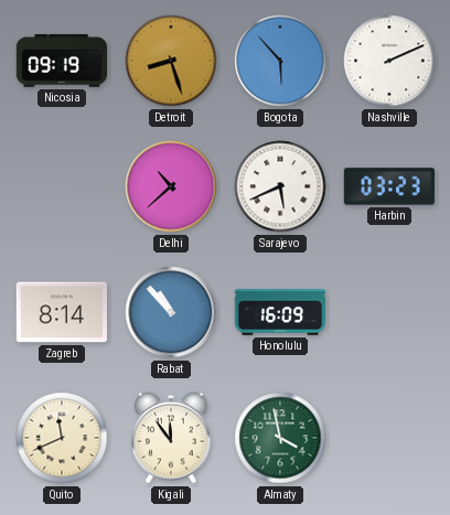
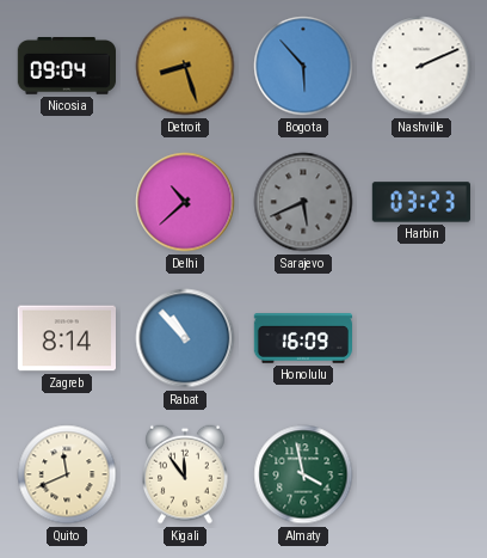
Nicosia: 09:19 -> 09:04
Sarajevo dial: white -> grey
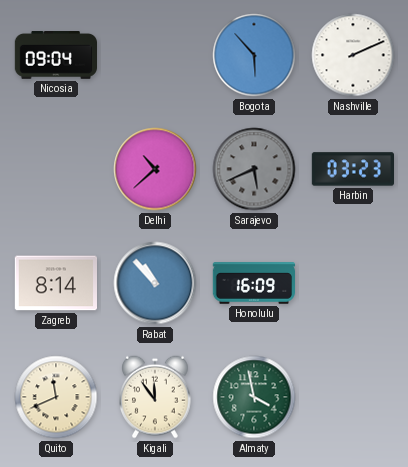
Detroit: 8:27 -> none
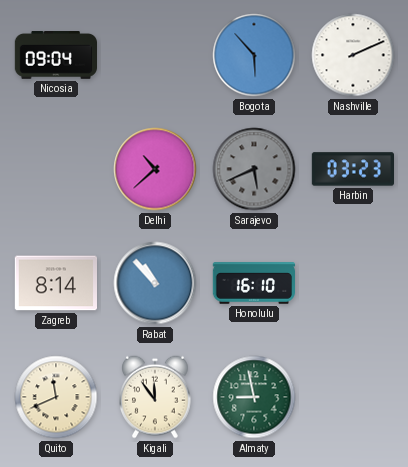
Honolulu: 16:09 -> 16:10
Almaty: 3:58 -> 8:58
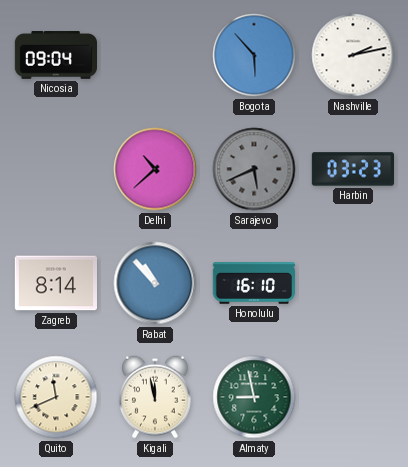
Nashville: 2:11 -> 2:13
Kigali: 11:54 -> 11:58
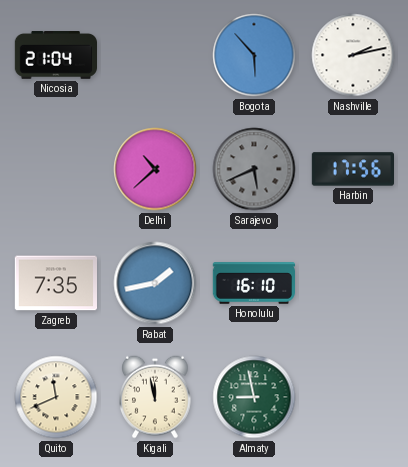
Nicosia: 09:04 -> 21:04
Harbin: 03:23 -> 17:56
Zagreb: 8:14 -> 7:35
Rabat: 10:53 -> 1:43
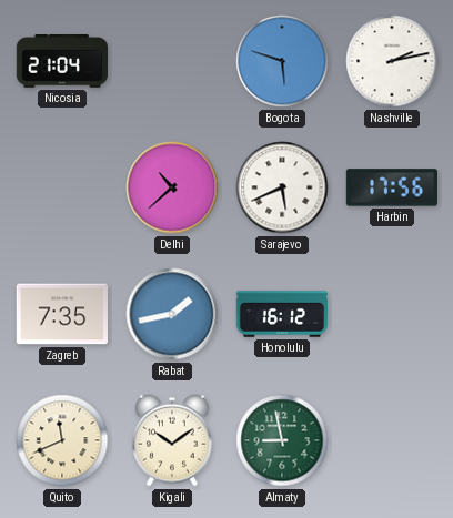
Bogota: 5:53 -> 5:48
Sarajevo dial: grey -> white
Honolulu: 16:10 -> 16:12
Kigali: 11:58 -> 10:09
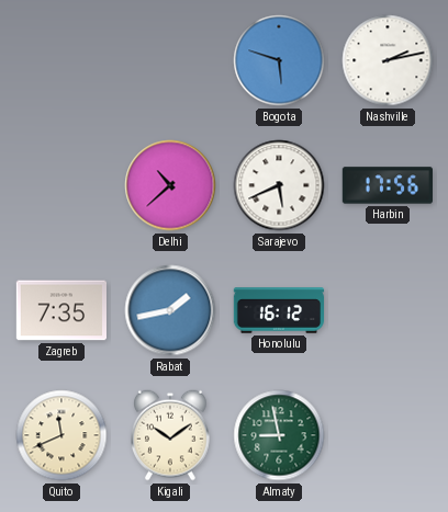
Nicosia: 21:04 -> none
